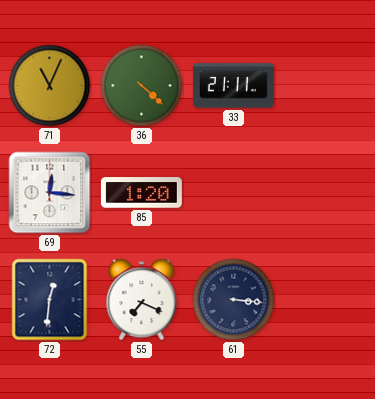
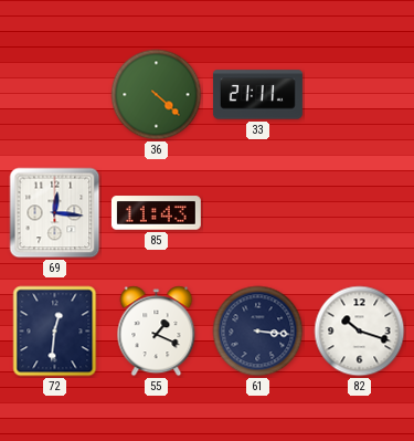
71: 11:04 -> none
85: 1:20 -> 11:43
55: 7:19 -> 1:19
82: none -> 10:18
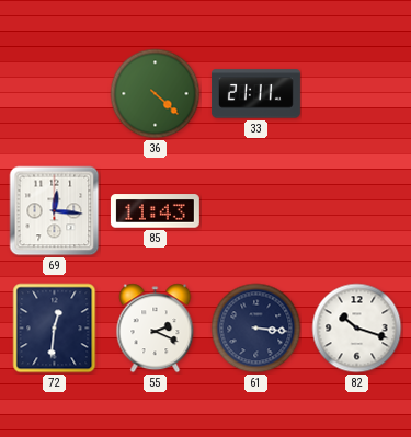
55: 1:19 -> 2:19
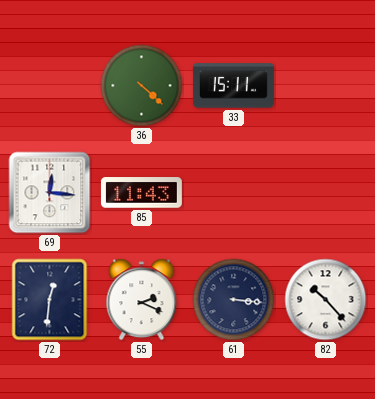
33: 21:11 -> 15:11
82: 10:18 -> 10:23
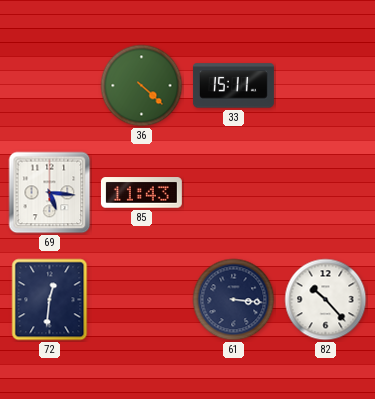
69: 12:16 -> 5:16
55: 2:19 -> none
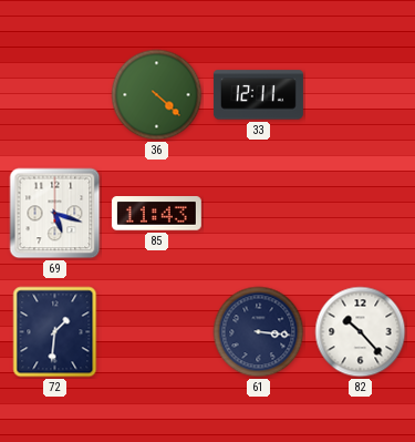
33: 15:11 -> 12:11
69: 5:16 -> 5:18
72: 12:31 -> 1:31
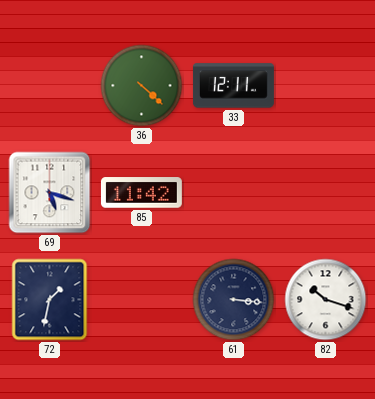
85: 11:43 -> 11:42
72: 1:31 -> 1:32
82: 10:23 -> 10:18
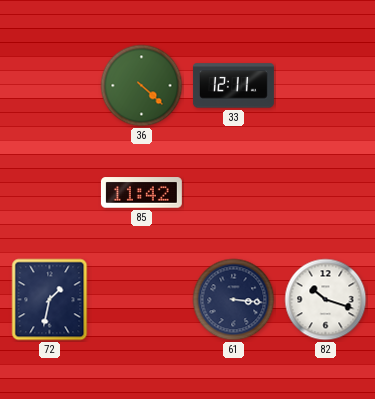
69: 5:18 -> none
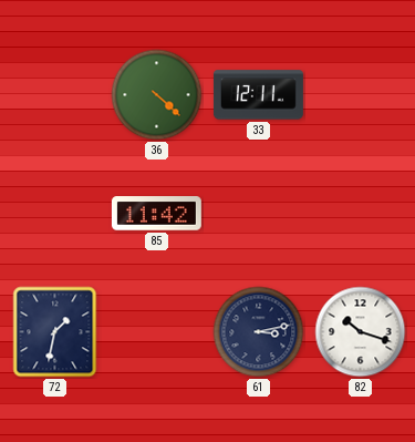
61: 3:16 -> 3:13
